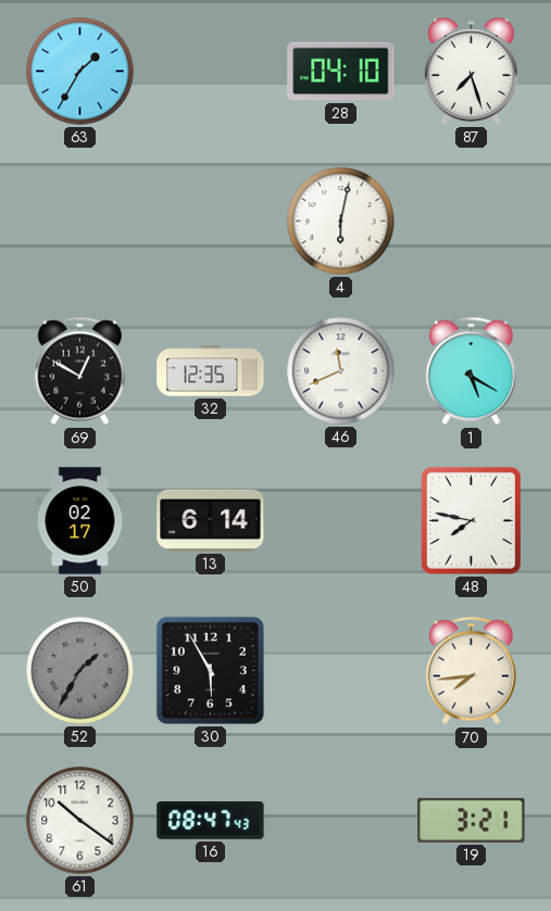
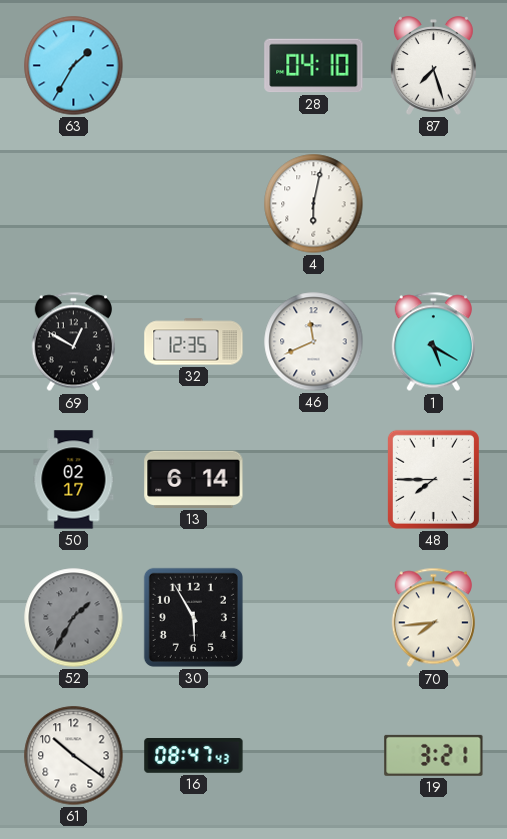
48: 7:47 -> 7:45
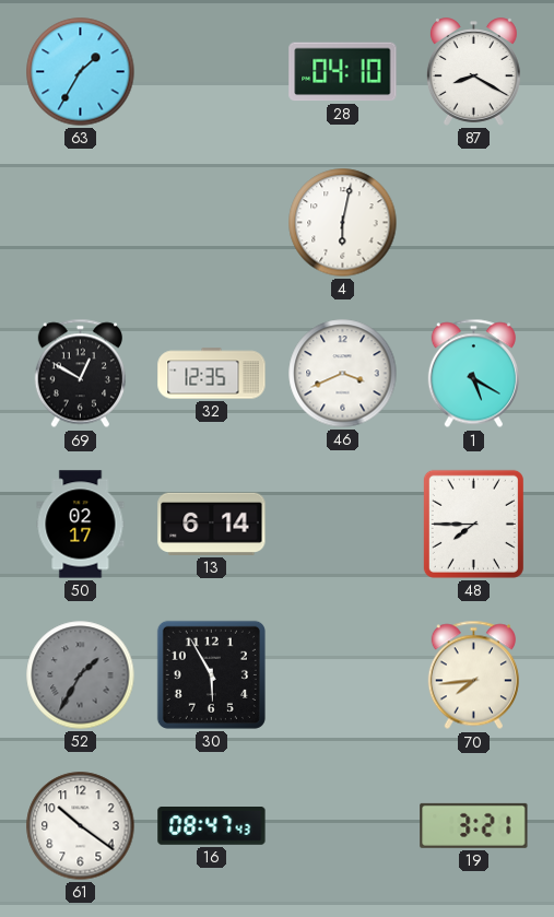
87: 7:27 -> 8:20
46: 11:41 -> 3:41
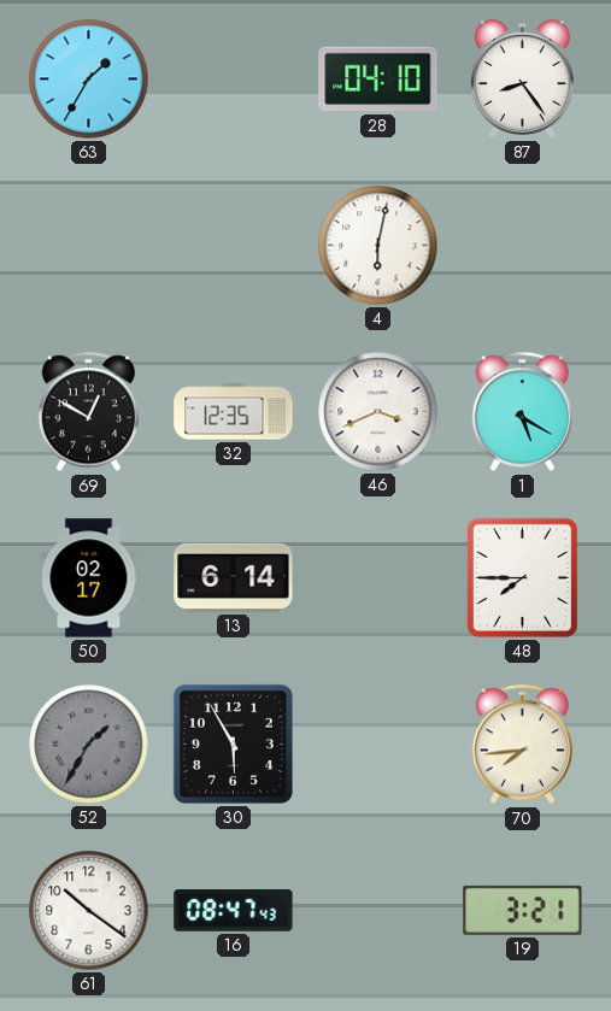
87: 8:20 -> 8:24
